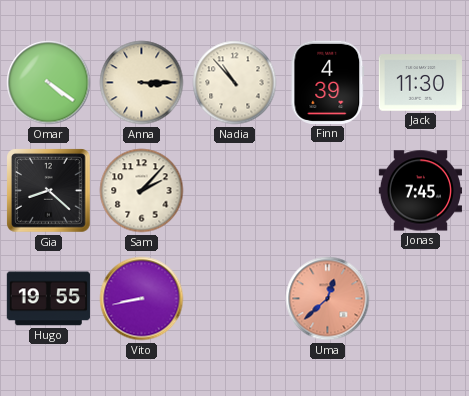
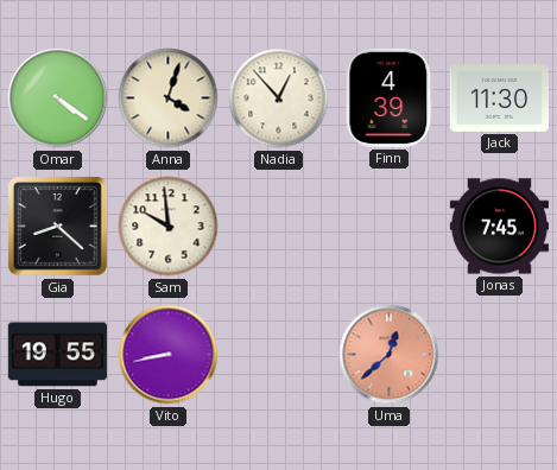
Anna: 3:15 -> 4:03
Nadia: 10:53 -> 12:53
Sam: 2:07 -> 9:59
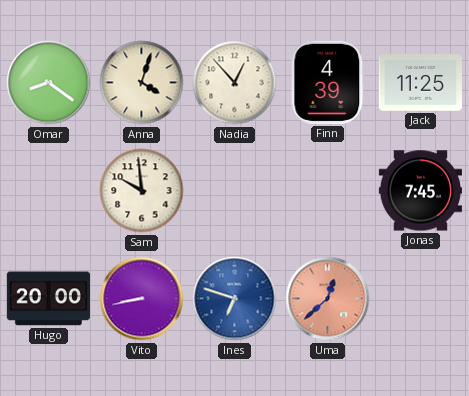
Omar: 4:21 -> 8:21
Jack: 11:30 -> 11:25
Gia: 8:22 -> none
Hugo: 19:55 -> 20:00
Ines: none -> 6:48
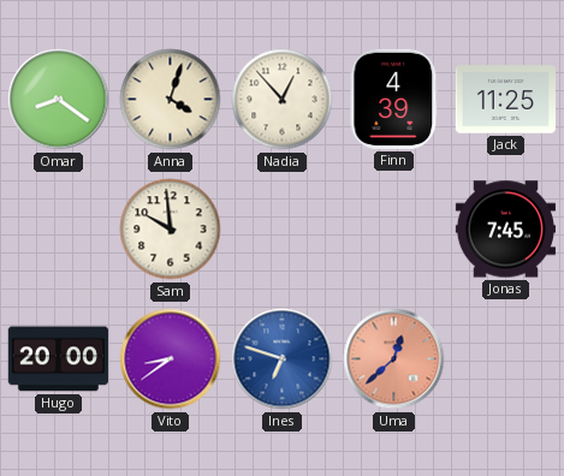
Vito: 8:43 -> 8:39
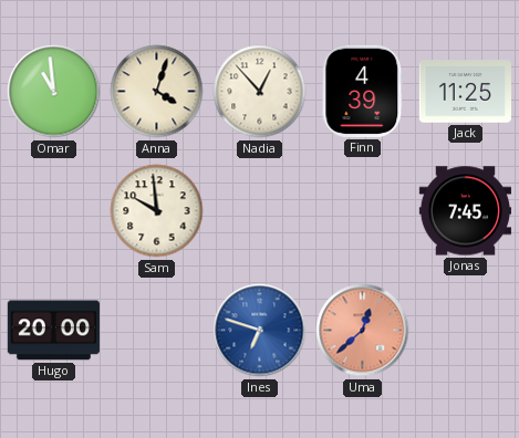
Omar: 8:21 -> 10:59
Vito: 8:39 -> none
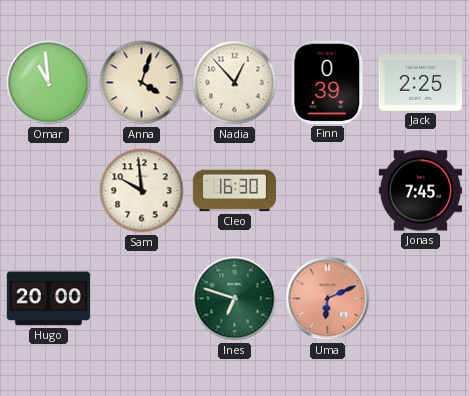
Finn: 4:39 -> 0:39
Jack: 11:25 -> 2:25
Cleo: none -> 16:30
Ines dial: blue -> green
Uma: 12:38 -> 6:11
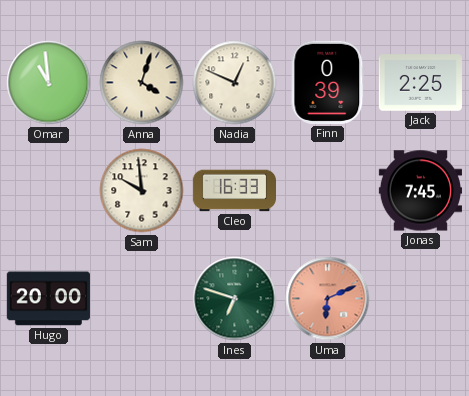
Nadia: 12:53 -> 12:49
Cleo: 16:30 -> 16:33
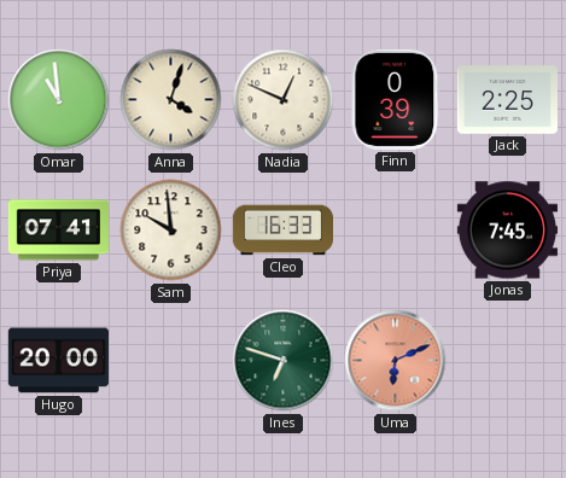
Priya: none -> 07:41
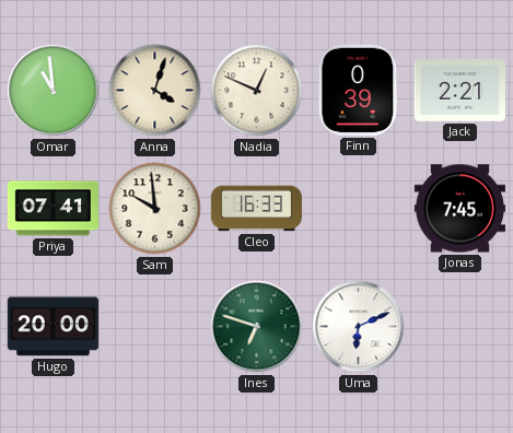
Jack: 2:25 -> 2:21
Uma dial: salmon -> white
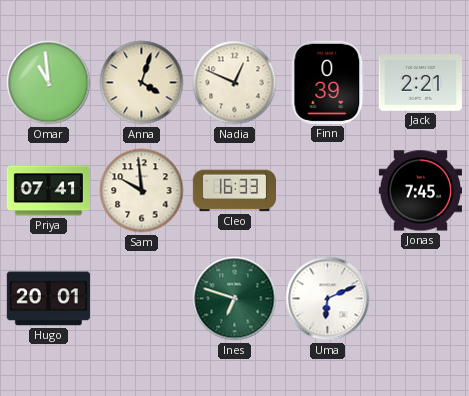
Hugo: 20:00 -> 20:01
